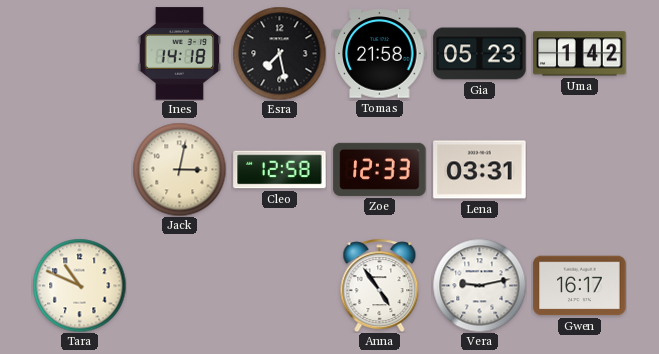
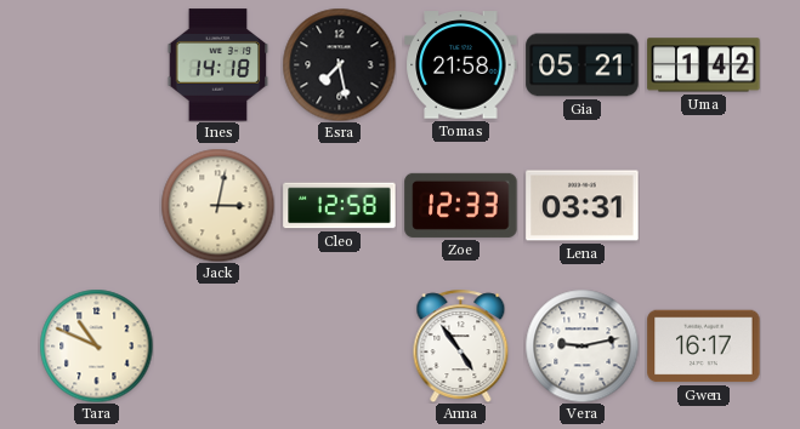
Gia: 05:23 -> 05:21
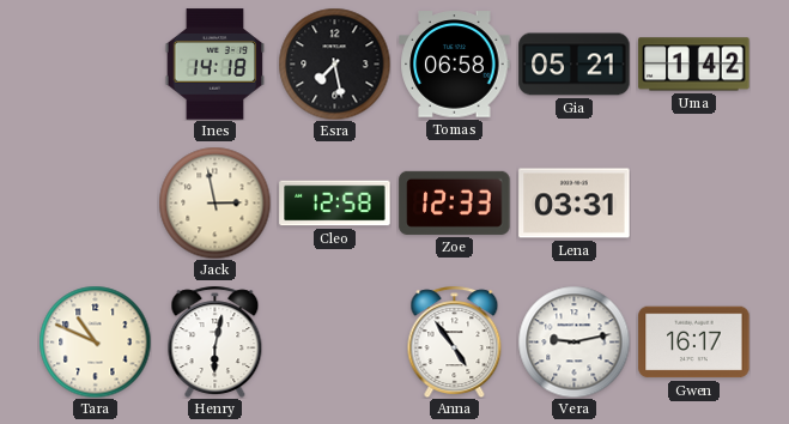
Tomas: 21:58 -> 06:58
Jack: 3:02 -> 2:58
Henry: none -> 6:02
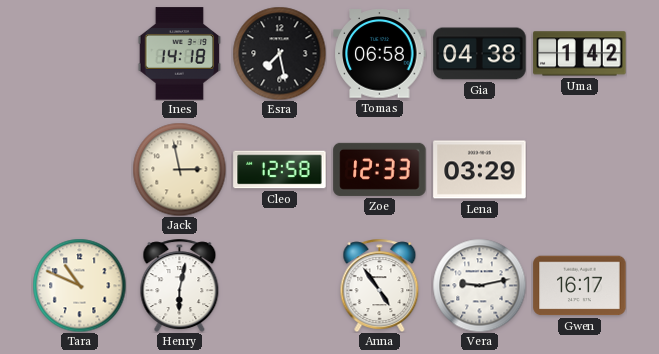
Gia: 05:21 -> 04:38
Lena: 03:31 -> 03:29
